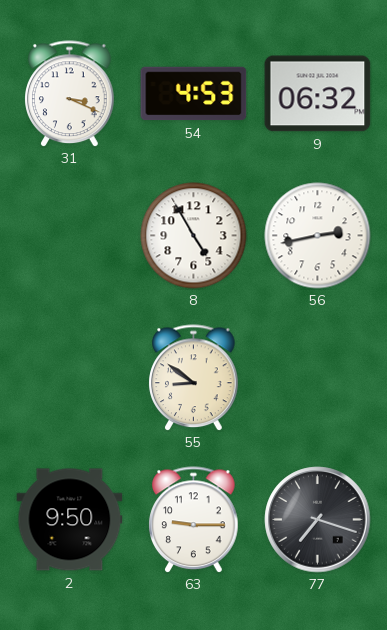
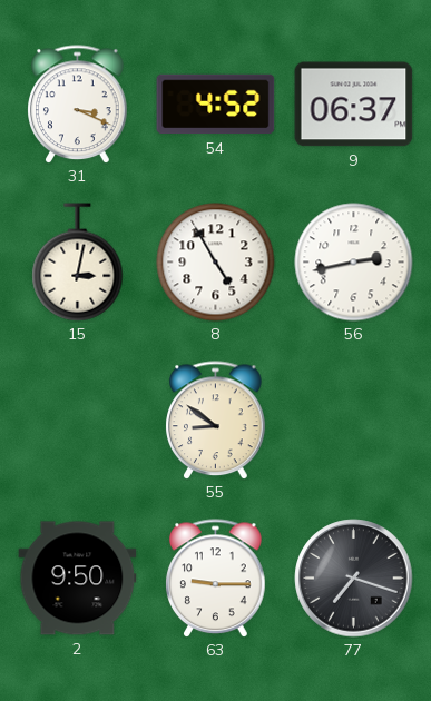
54: 4:53 -> 4:52
9: 06:32 -> 06:37
15: none -> 3:02
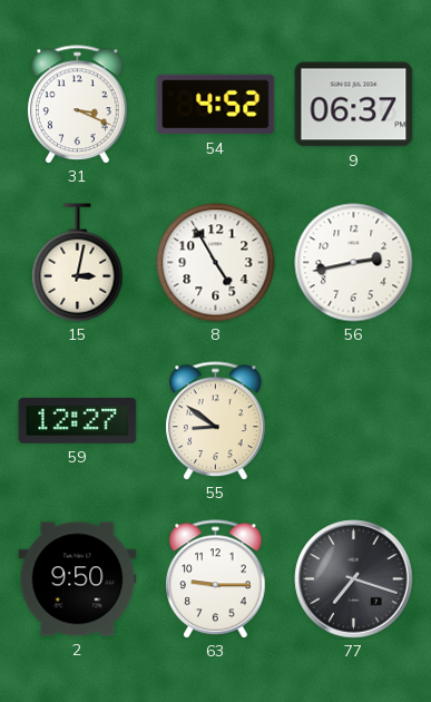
59: none -> 12:27
